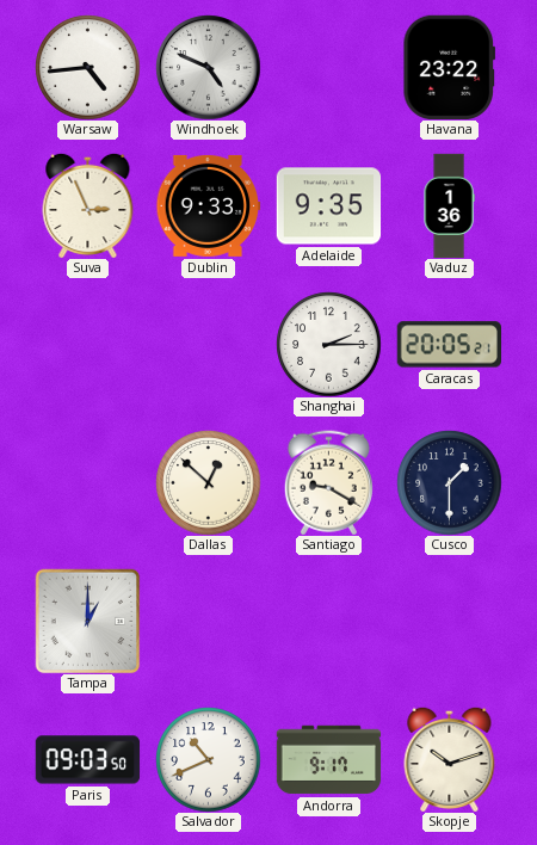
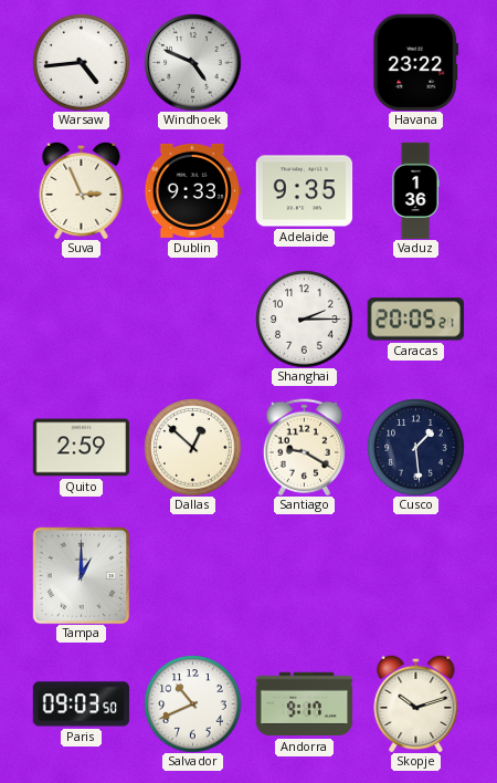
Quito: none -> 2:59
Cusco: 1:30 -> 1:29
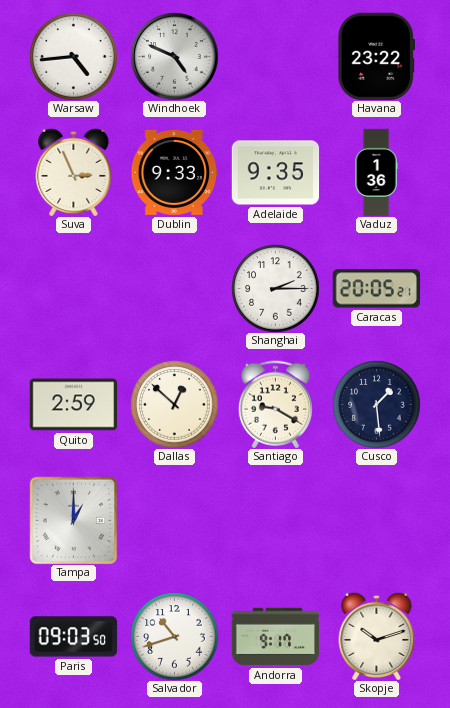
Salvador: 10:41 -> 10:42
